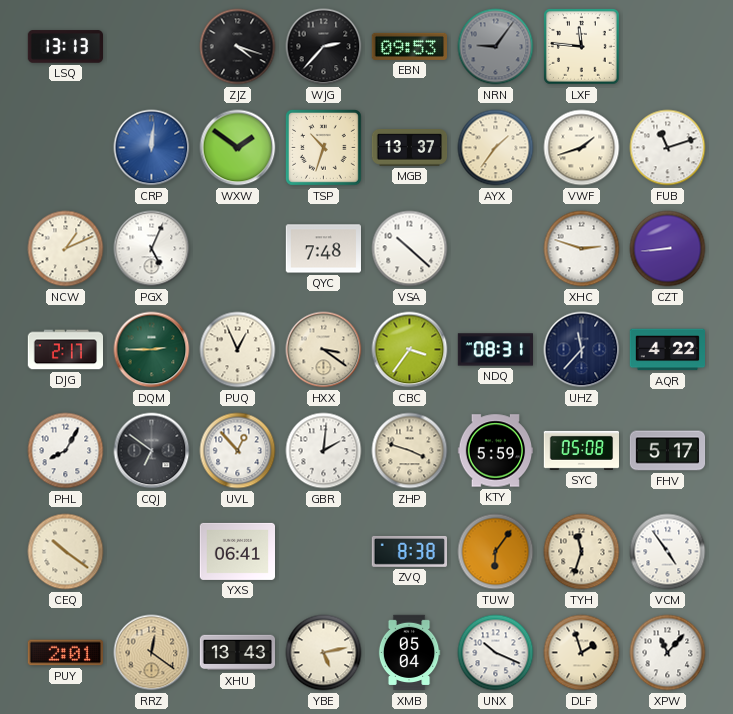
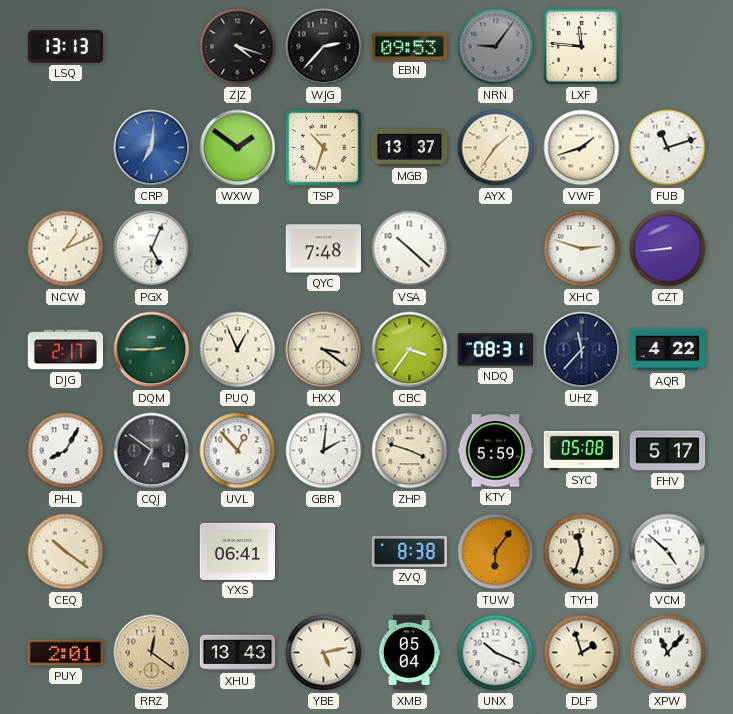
CRP: 12:01 -> 7:01
VCM: 4:54 -> 4:52
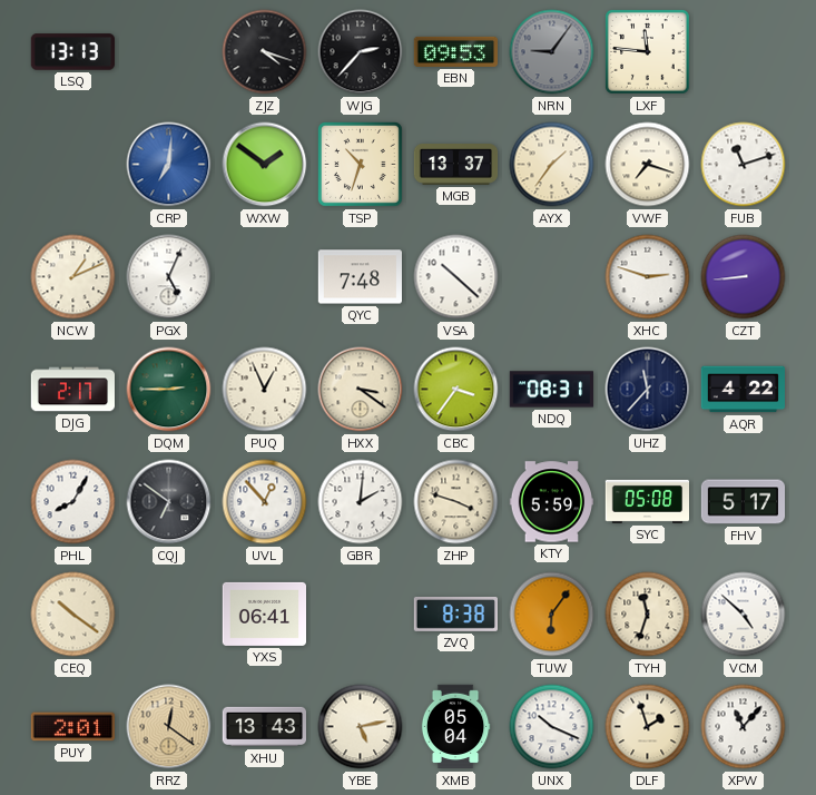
VWF: 1:42 -> 7:18
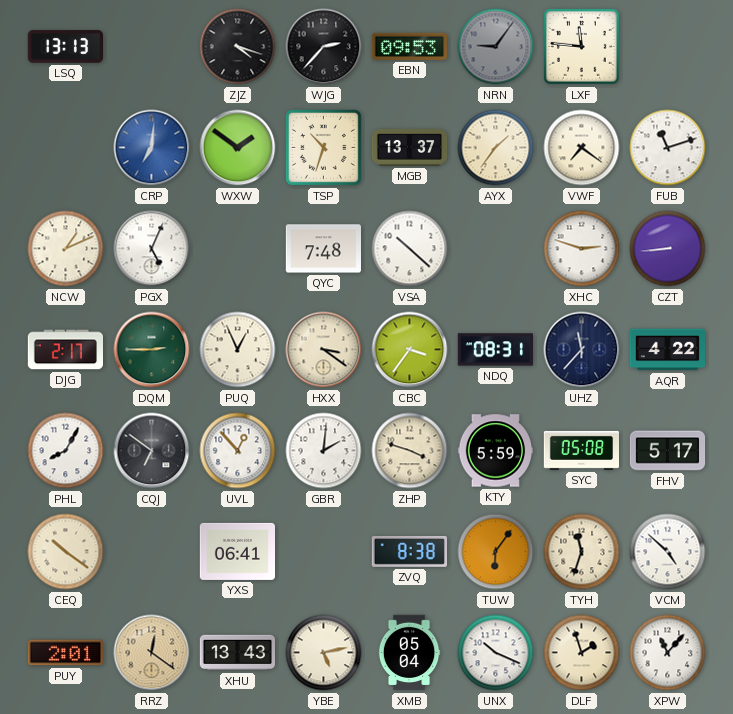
VWF: 7:18 -> 7:21
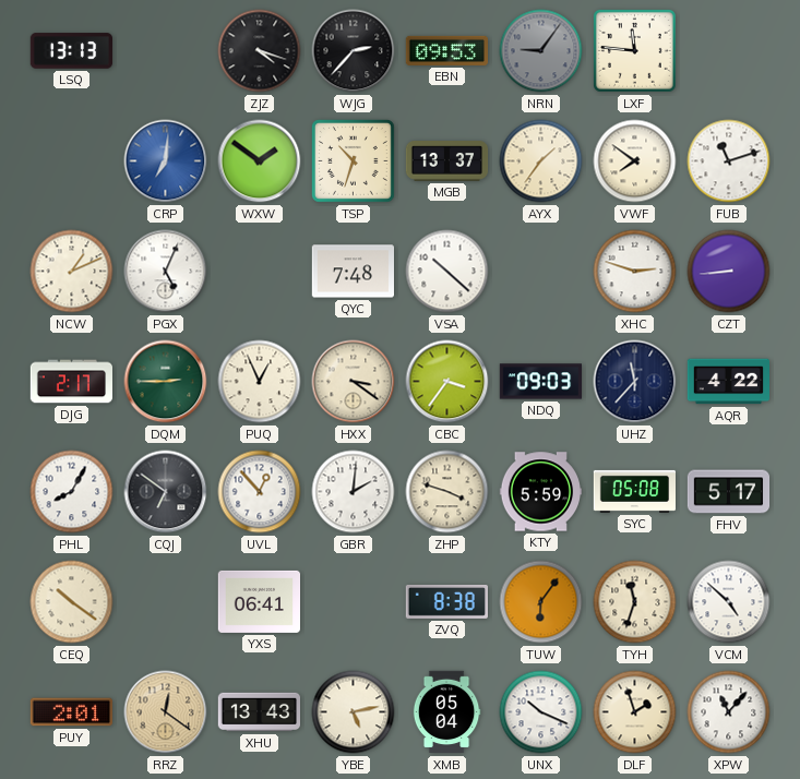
VWF: 7:21 -> 7:51
NDQ: 08:31 -> 09:03
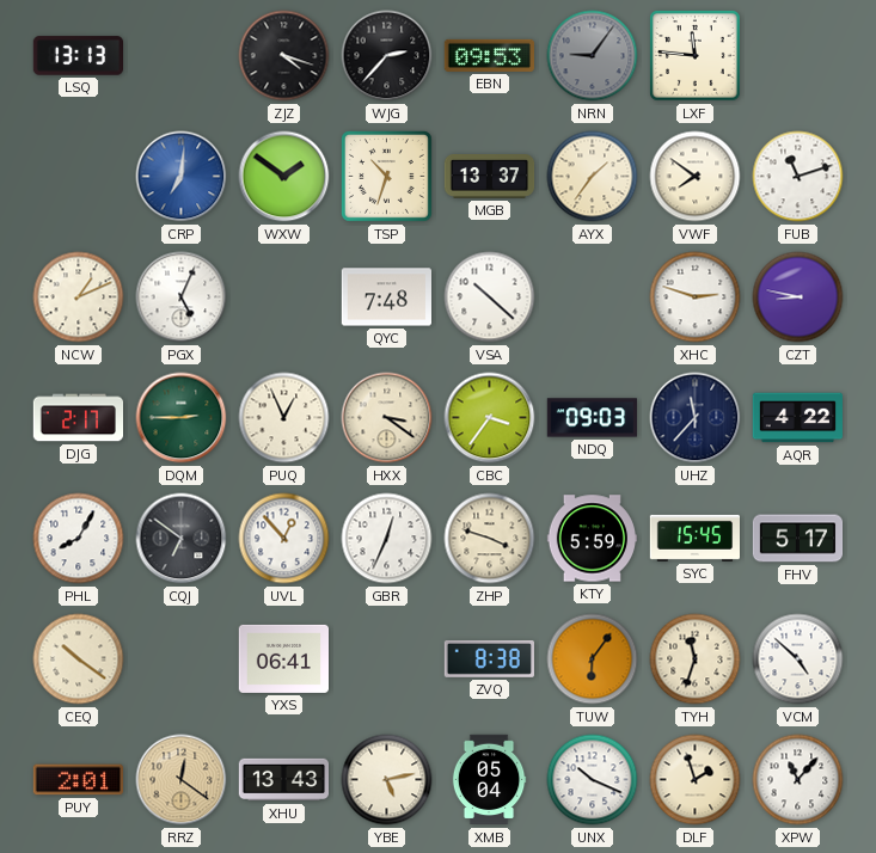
CZT: 8:44 -> 8:47
GBR: 2:01 -> 12:34
SYC: 05:08 -> 15:45
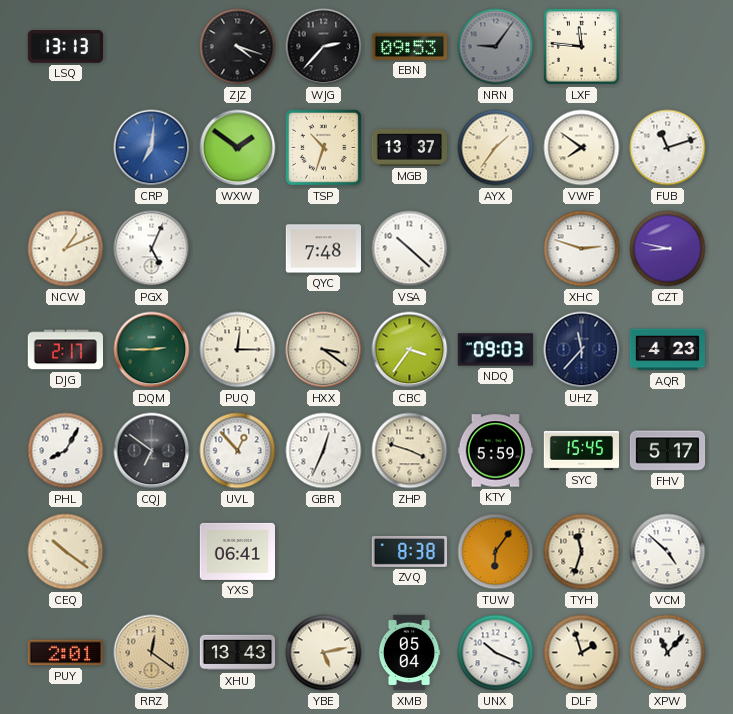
PUQ: 12:56 -> 12:15
AQR: 4:22 -> 4:23
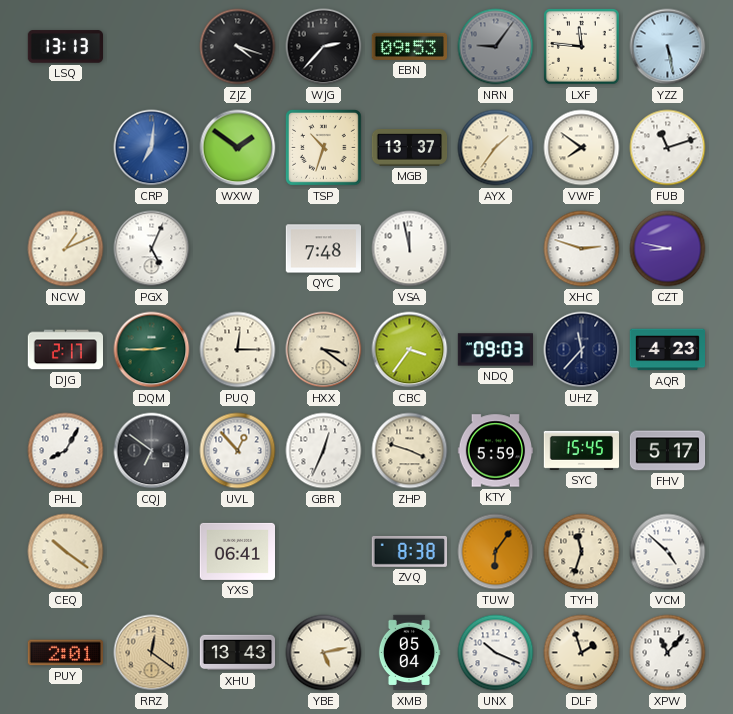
YZZ: none -> 5:28
VSA: 10:22 -> 11:58
